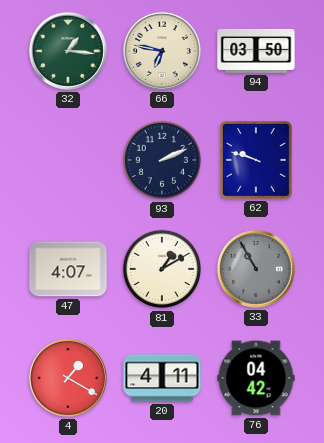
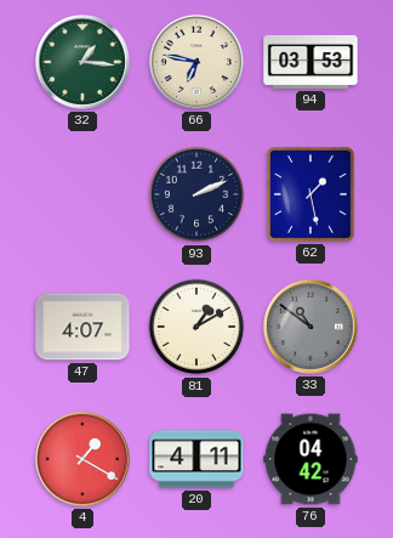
94: 03:50 -> 03:53
62: 9:48 -> 1:28
33: 10:55 -> 10:51
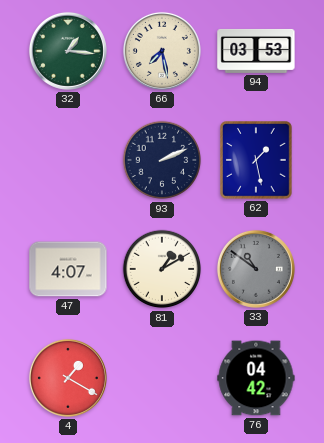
66: 6:47 -> 7:28
20: 4:11 -> none
